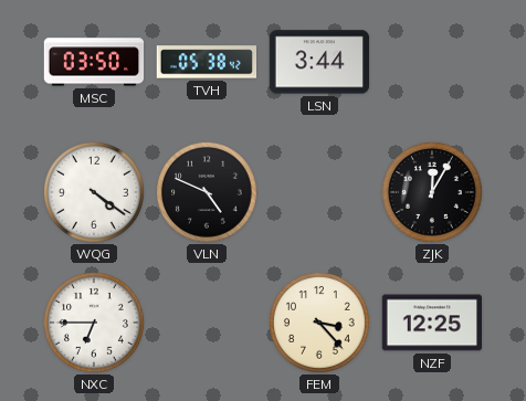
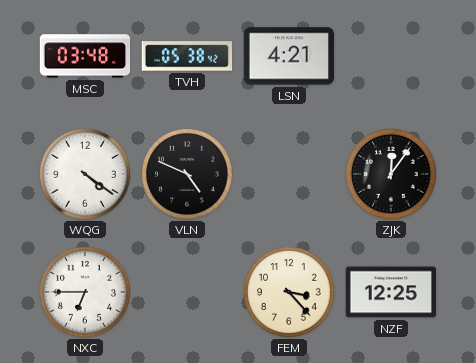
MSC: 03:50 -> 03:48
LSN: 3:44 -> 4:21
ZJK: 12:05 -> 12:06
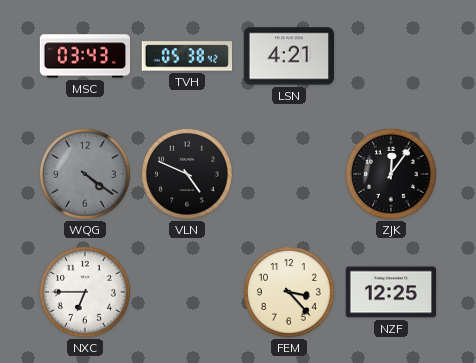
MSC: 03:48 -> 03:43
WQG dial: white -> grey
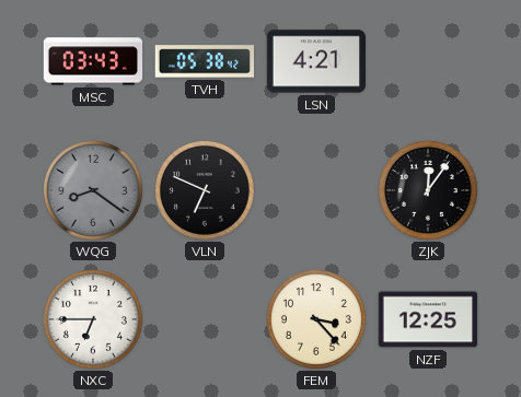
WQG: 4:21 -> 8:21
VLN: 4:49 -> 6:49
